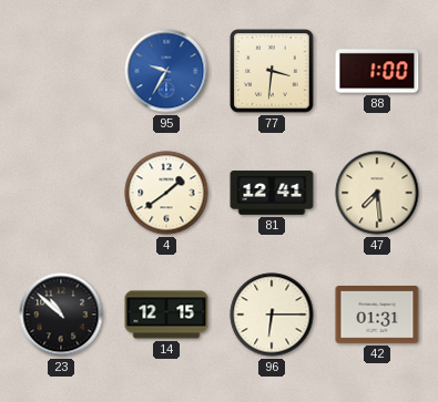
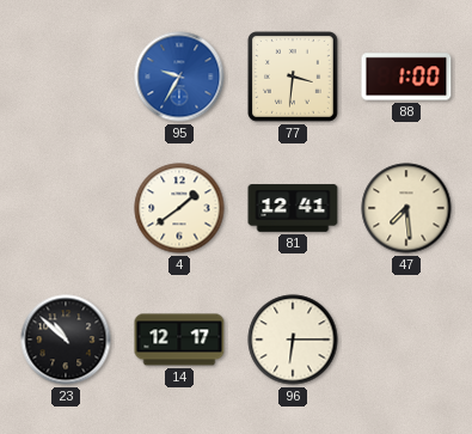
14: 12:15 -> 12:17
42: 01:31 -> none
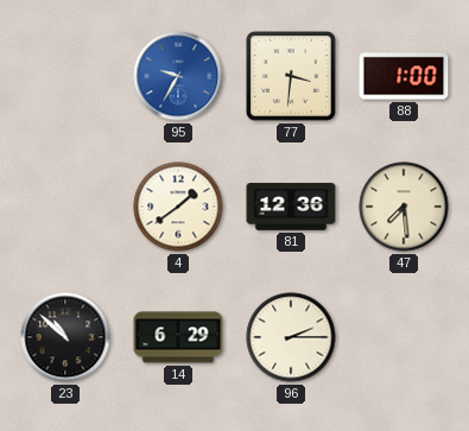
81: 12:41 -> 12:36
14: 12:17 -> 6:29
96: 6:15 -> 2:15
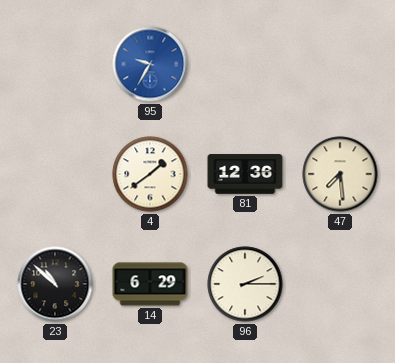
77: 3:31 -> none
88: 1:00 -> none
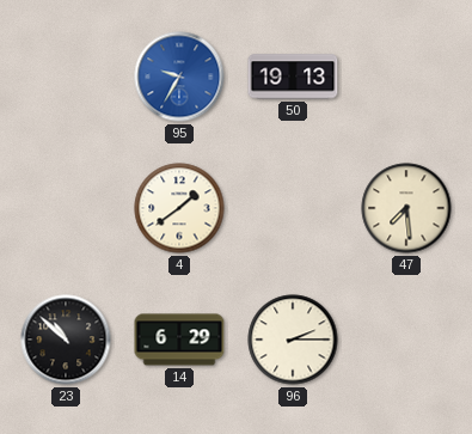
50: none -> 19:13
81: 12:36 -> none
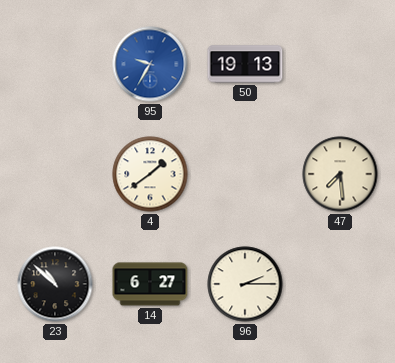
14: 6:29 -> 6:27
